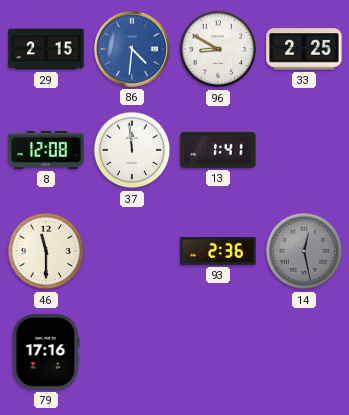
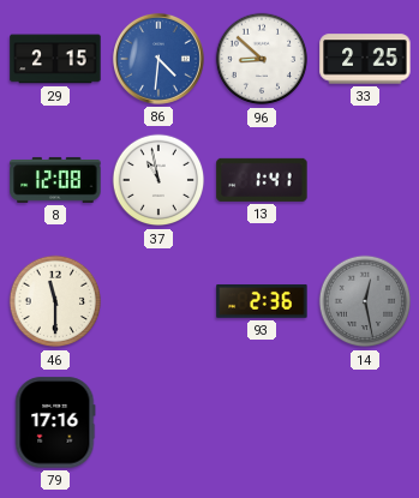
96: 8:50 -> 8:52
37: 11:59 -> 10:58
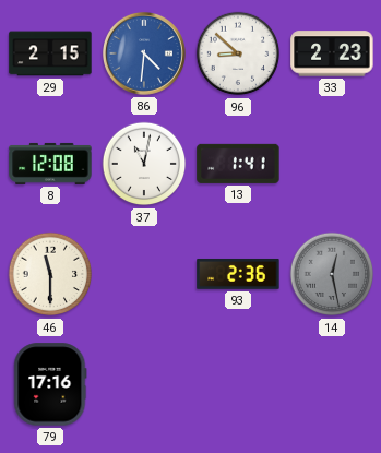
33: 2:25 -> 2:23
37: 10:58 -> 11:02
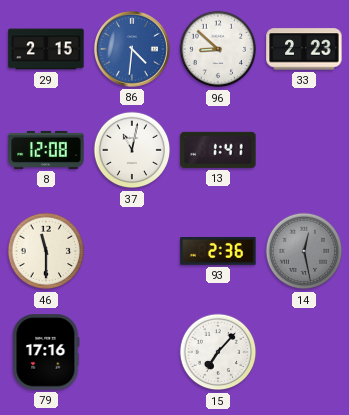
15: none -> 7:07
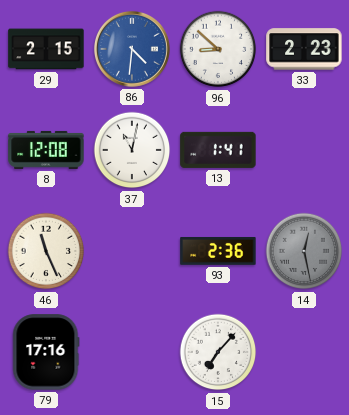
46: 11:30 -> 11:26
